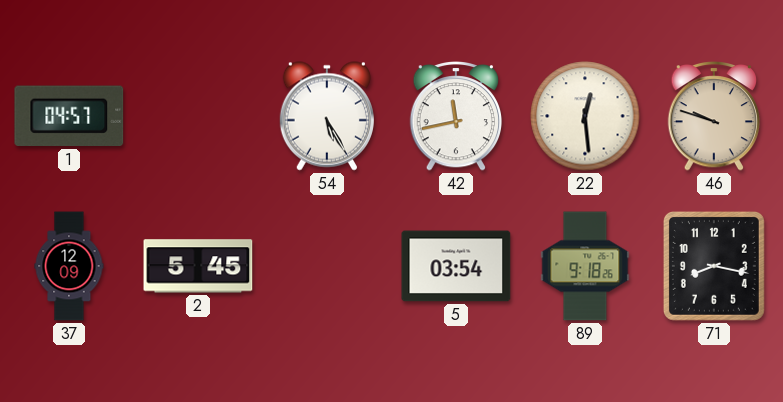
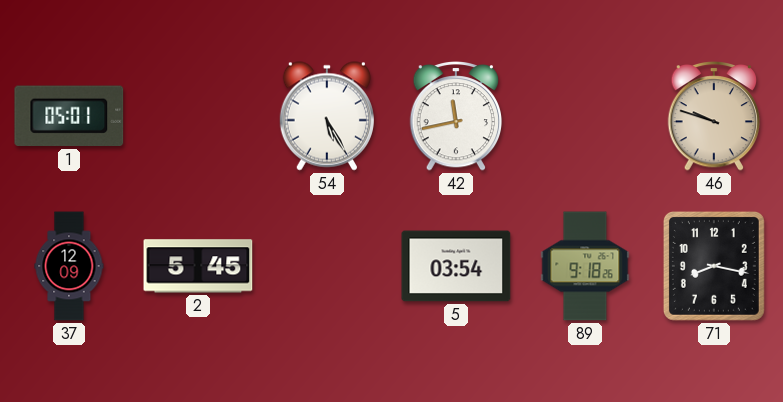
1: 04:57 -> 05:01
22: 12:29 -> none
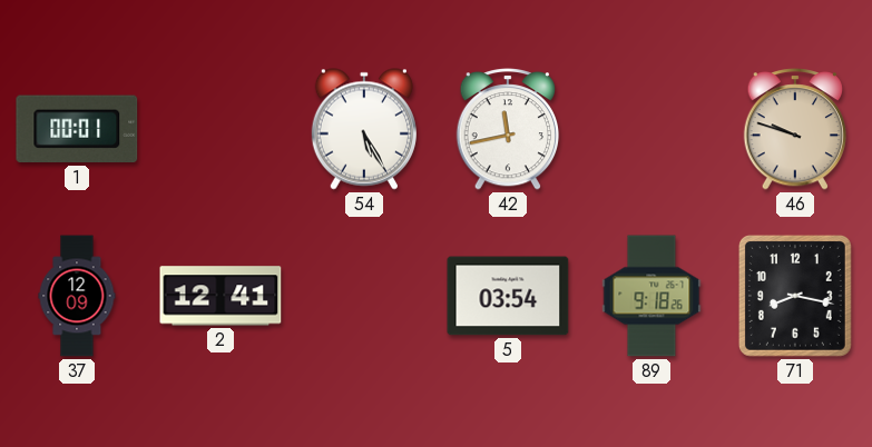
1: 05:01 -> 00:01
2: 5:45 -> 12:41
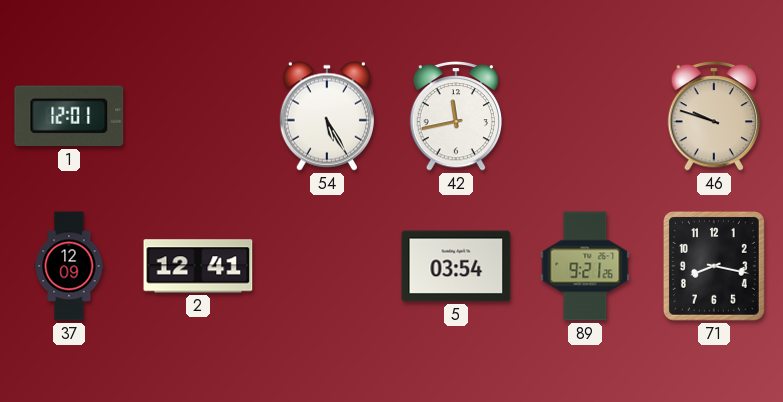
1: 00:01 -> 12:01
89: 9:18 -> 9:21
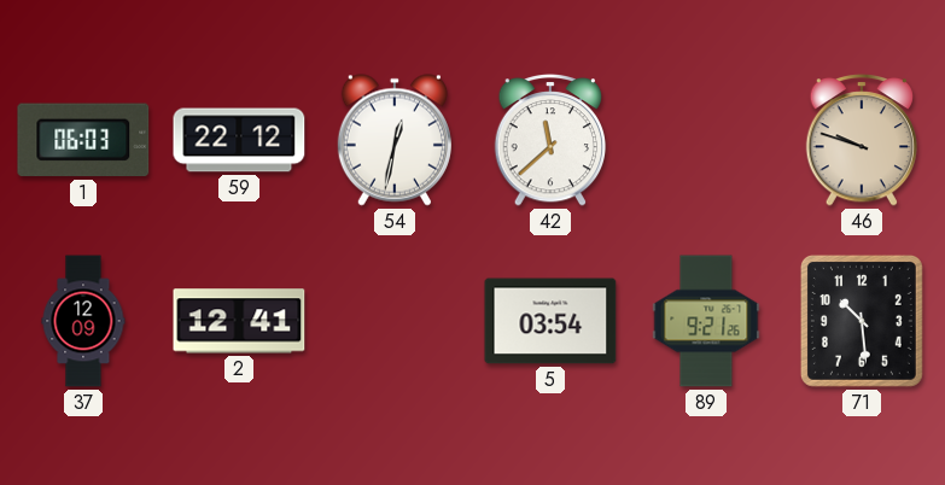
1: 12:01 -> 06:03
59: none -> 22:12
54: 5:25 -> 12:32
42: 11:43 -> 11:38
71: 8:17 -> 10:29
